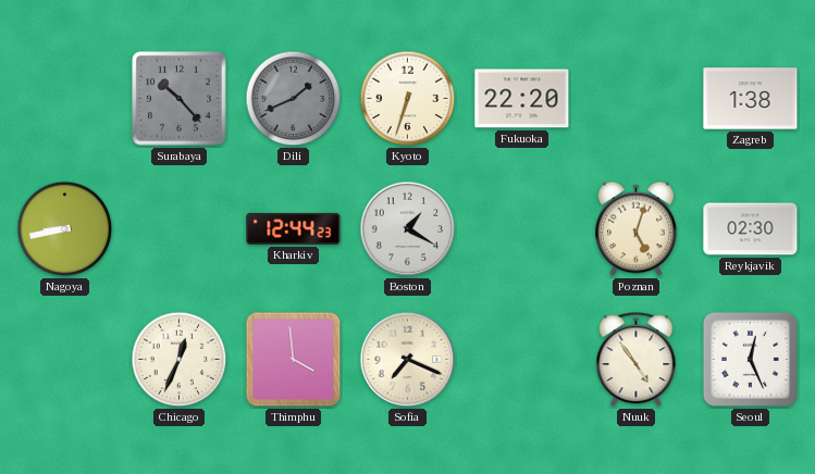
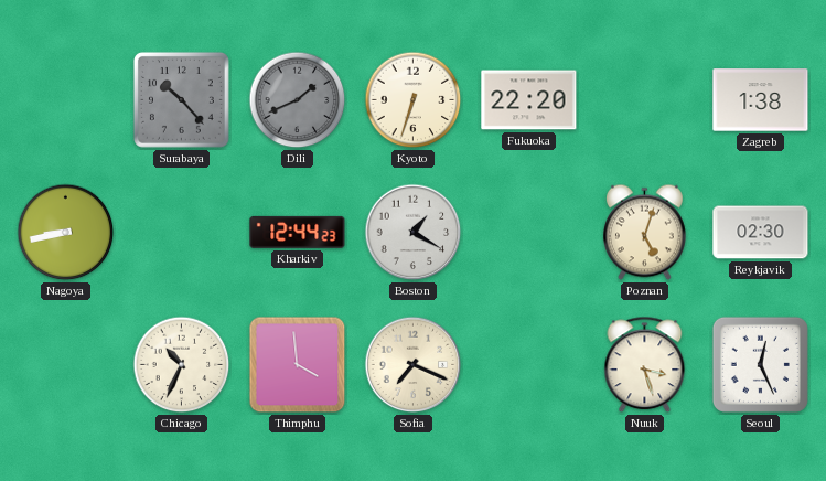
Chicago: 12:34 -> 10:34
Nuuk: 4:54 -> 3:27
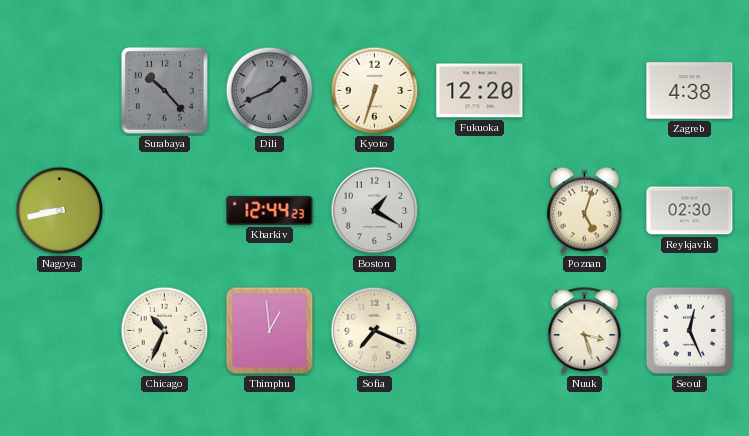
Fukuoka: 22:20 -> 12:20
Zagreb: 1:38 -> 4:38
Thimphu: 3:59 -> 12:59
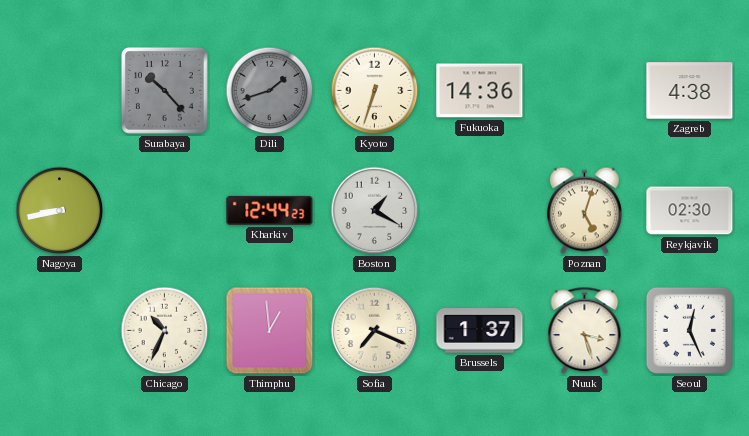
Dili: 1:41 -> 1:42
Fukuoka: 12:20 -> 14:36
Brussels: none -> 1:37
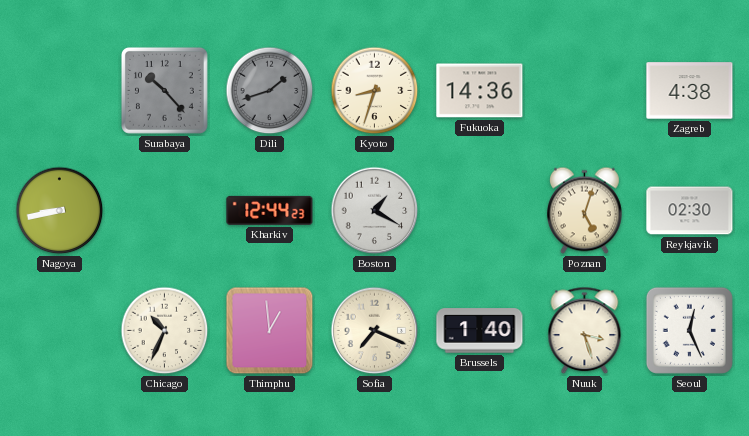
Kyoto: 6:33 -> 8:33
Brussels: 1:37 -> 1:40
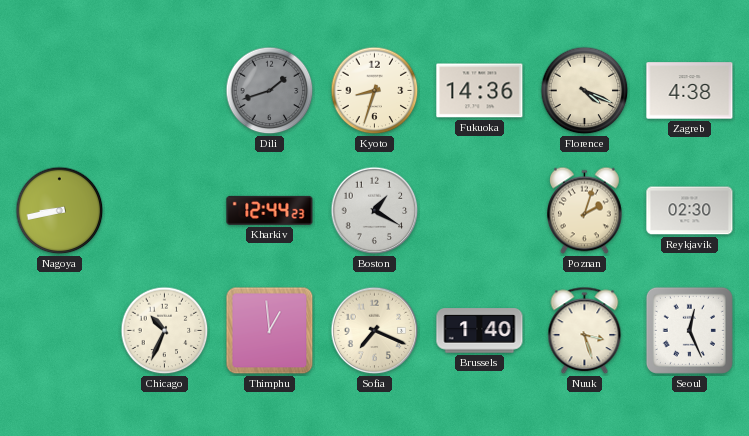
Surabaya: 10:23 -> none
Florence: none -> 4:19
Poznan: 5:03 -> 2:03
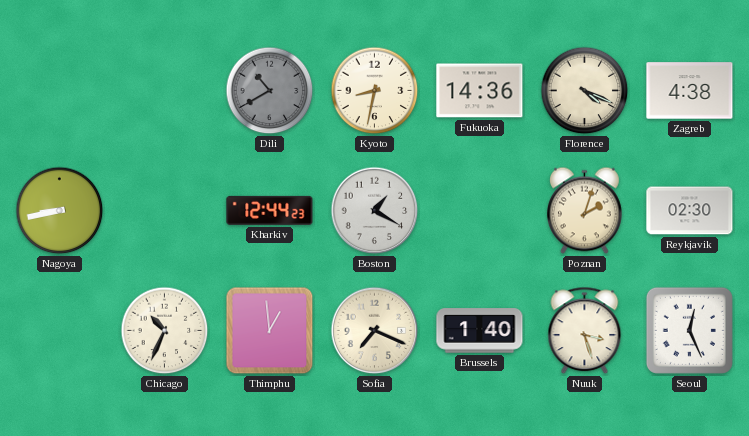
Dili: 1:42 -> 10:40
Kyoto: 8:33 -> 8:32
